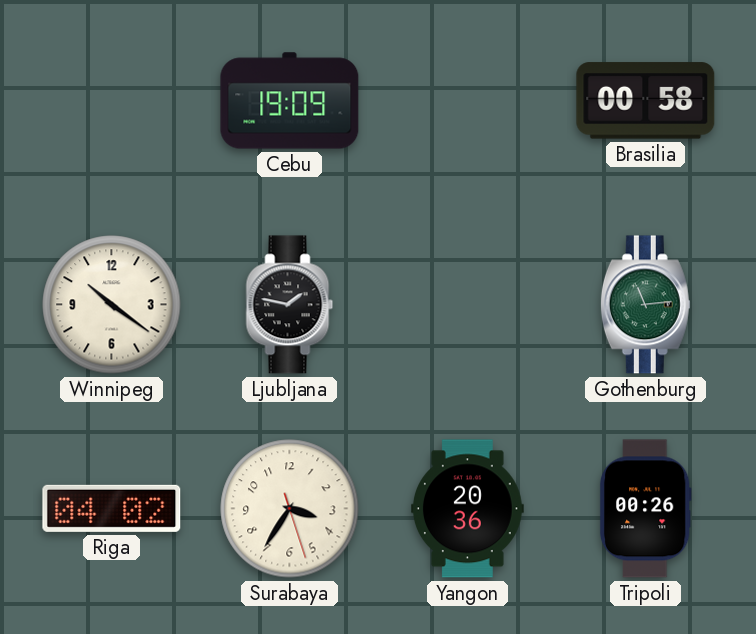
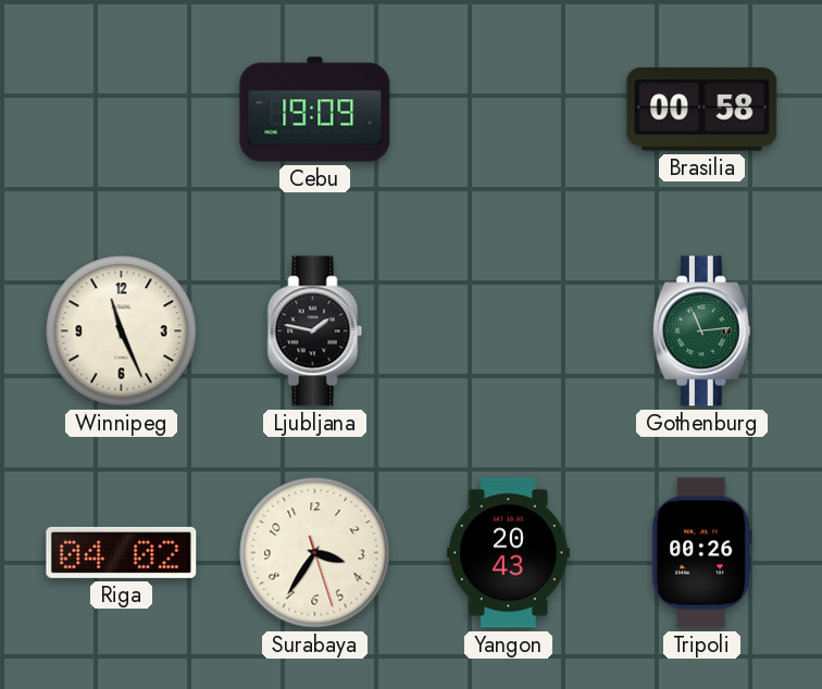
Winnipeg: 10:21 -> 11:26
Yangon: 20:36 -> 20:43
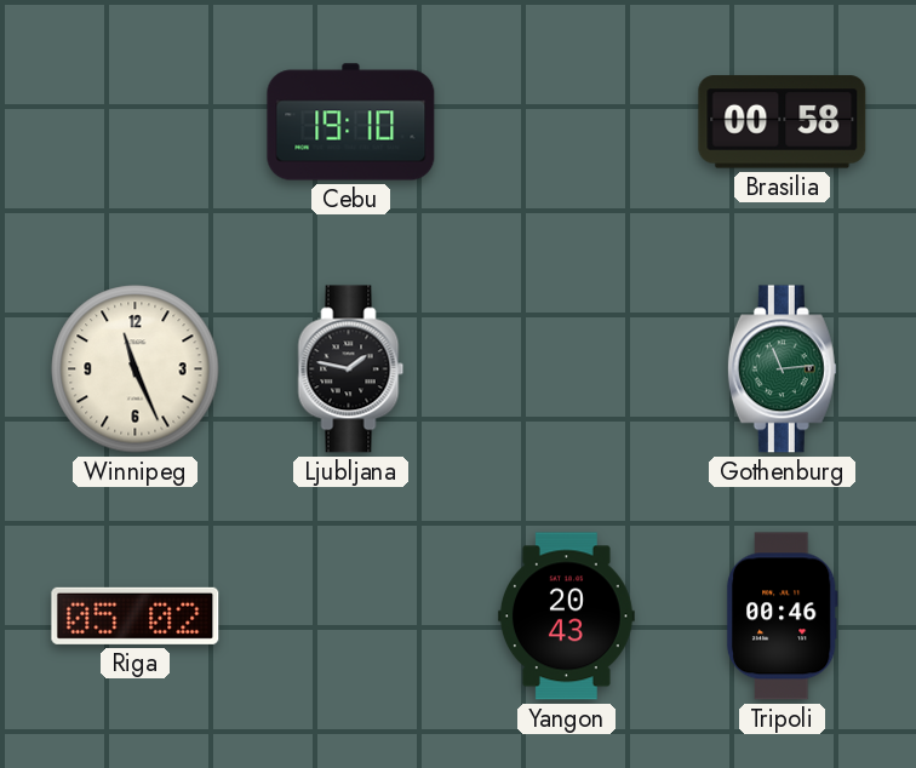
Cebu: 19:09 -> 19:10
Riga: 04:02 -> 05:02
Surabaya: 3:35 -> none
Tripoli: 00:26 -> 00:46
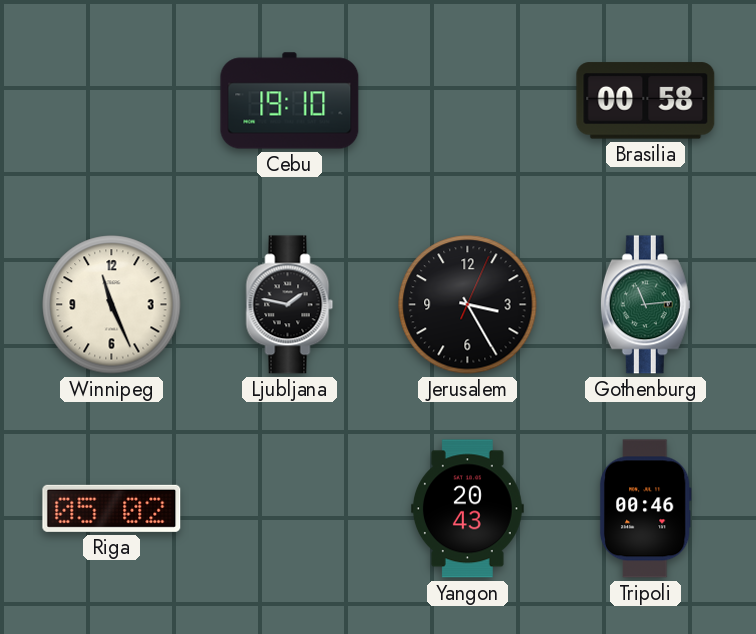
Jerusalem: none -> 3:25
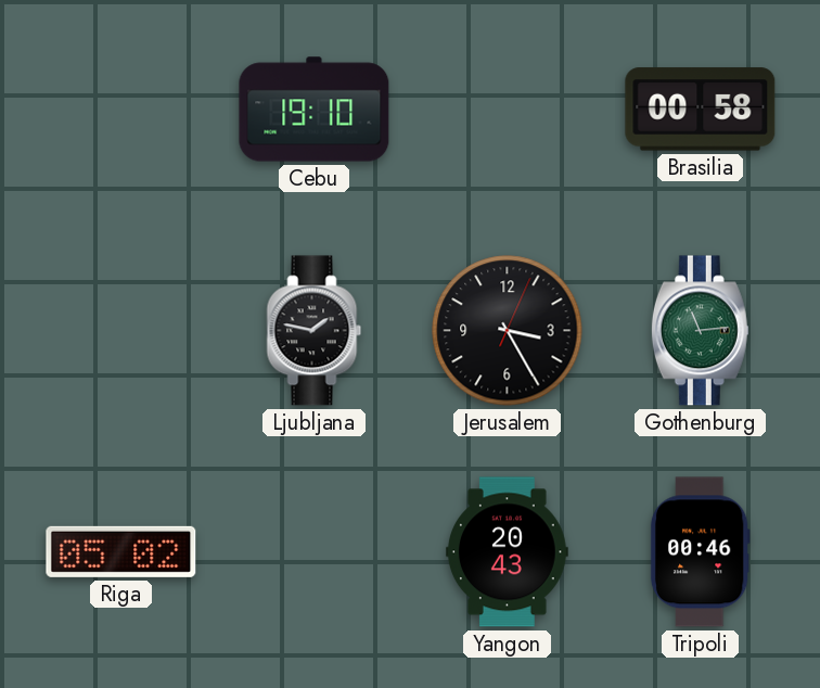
Winnipeg: 11:26 -> none
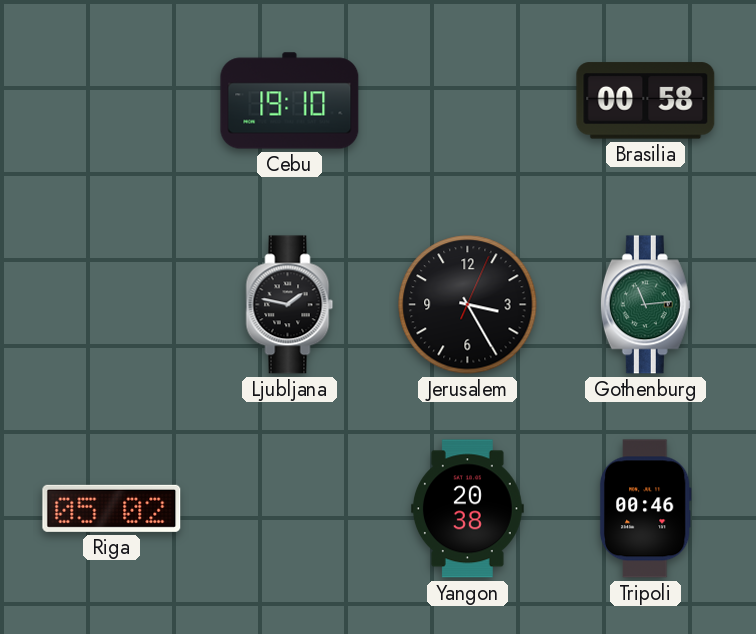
Yangon: 20:43 -> 20:38
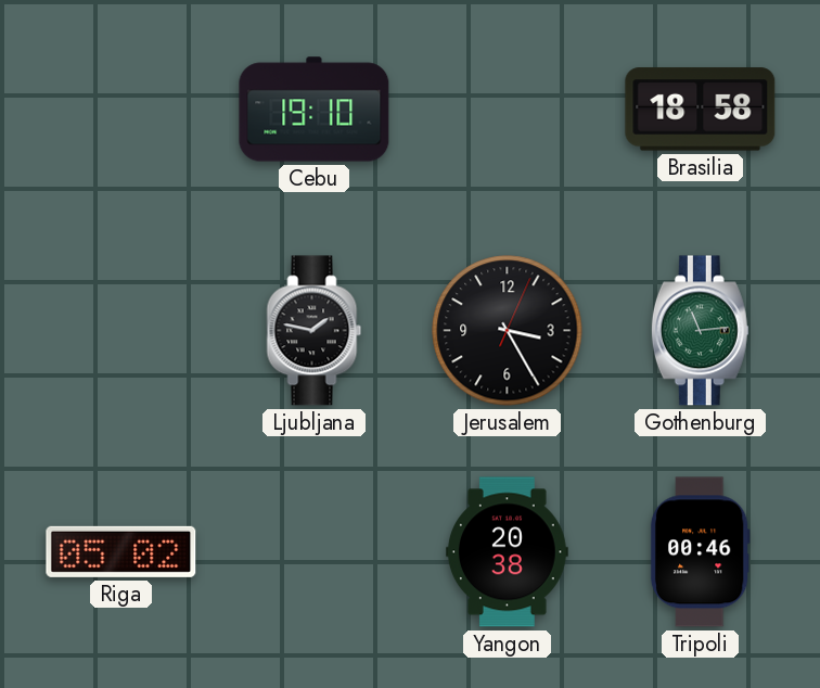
Brasilia: 00:58 -> 18:58
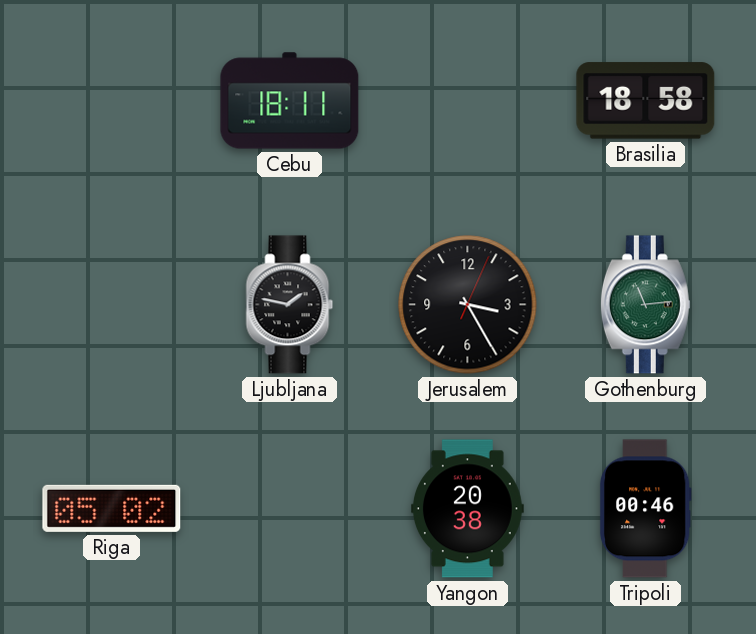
Cebu: 19:10 -> 18:11
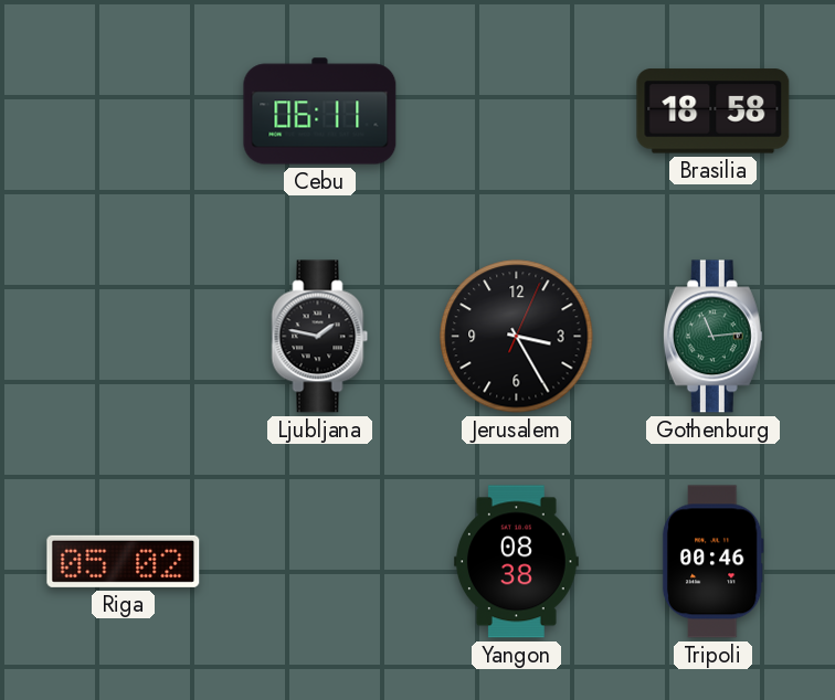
Cebu: 18:11 -> 06:11
Yangon: 20:38 -> 08:38
